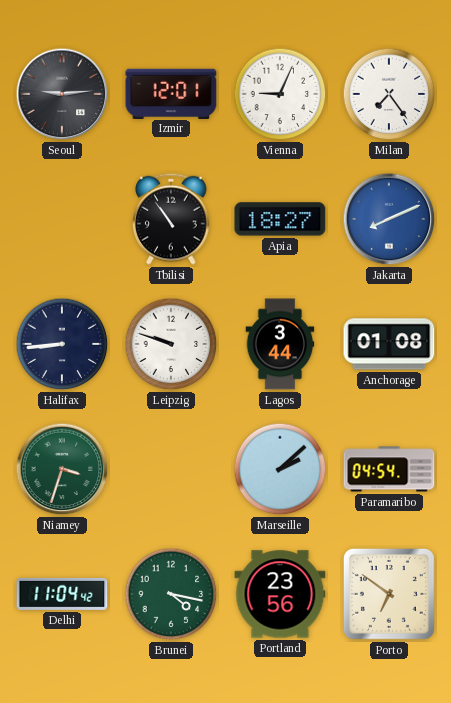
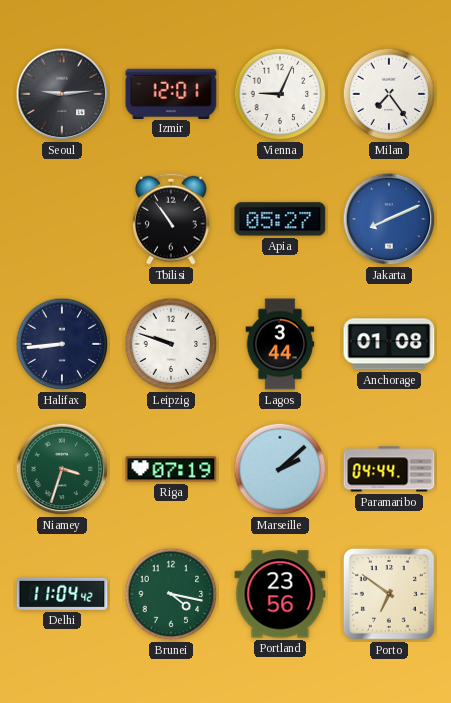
Apia: 18:27 -> 05:27
Riga: none -> 07:19
Paramaribo: 04:54 -> 04:44
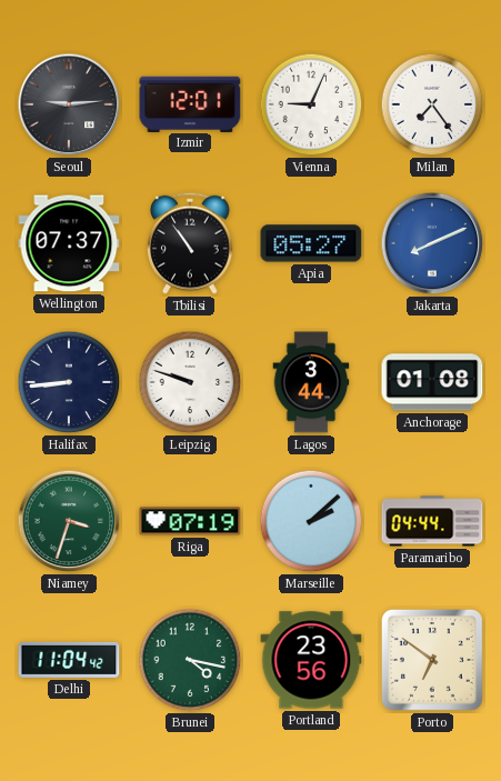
Wellington: none -> 07:37
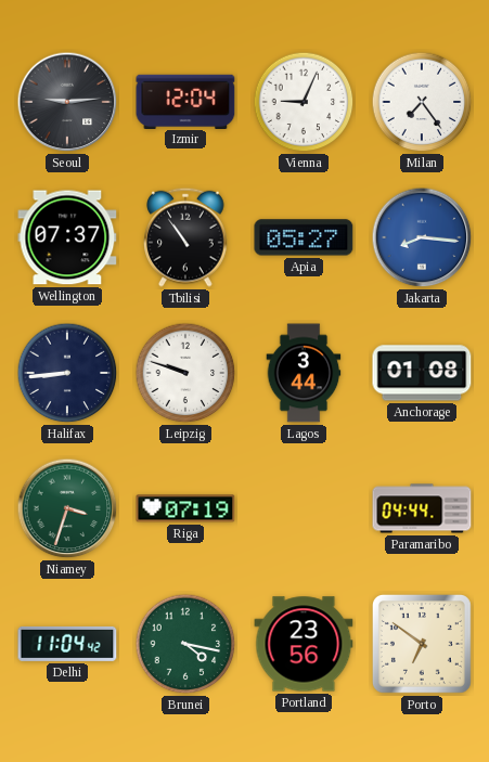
Izmir: 12:01 -> 12:04
Jakarta: 8:11 -> 8:16
Marseille: 2:08 -> none
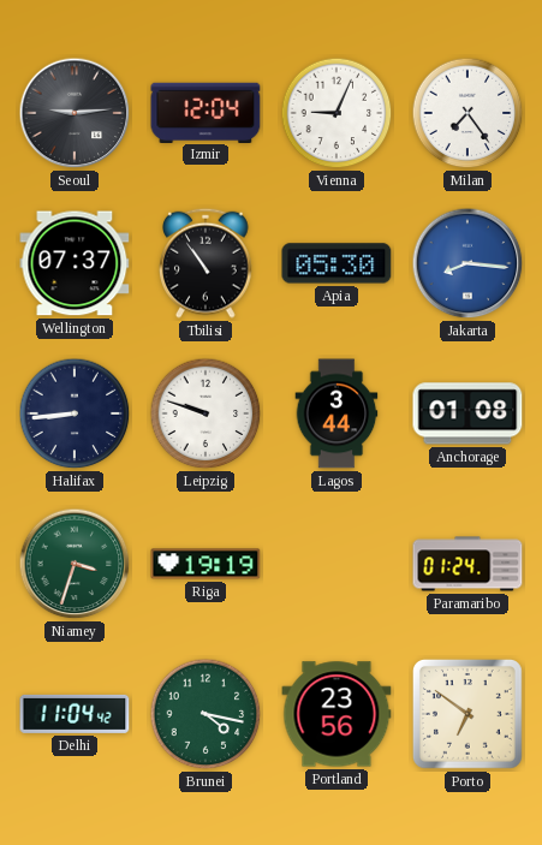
Apia: 05:27 -> 05:30
Riga: 07:19 -> 19:19
Paramaribo: 04:44 -> 01:24
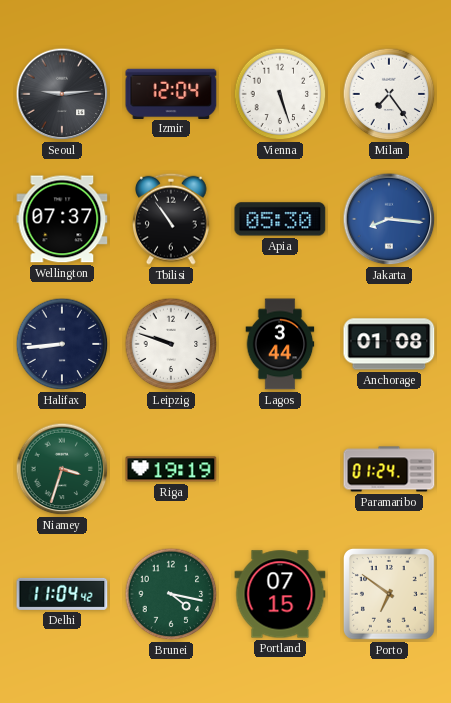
Vienna: 9:04 -> 5:27
Portland: 23:56 -> 07:15
